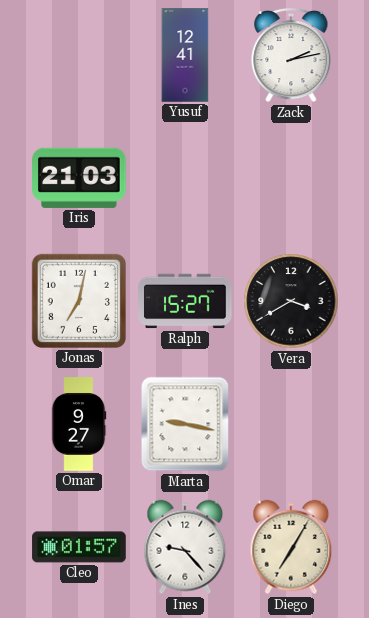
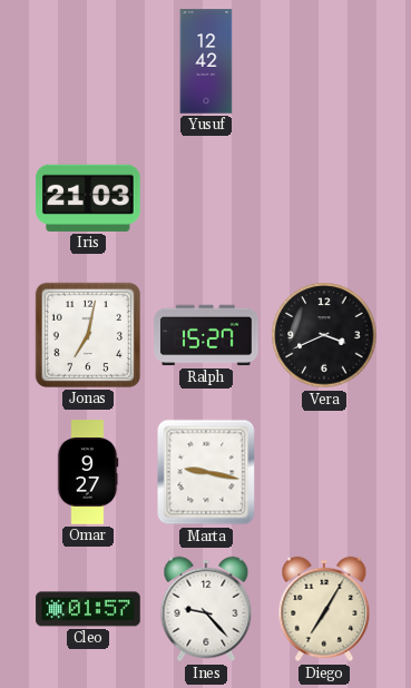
Yusuf: 12:41 -> 12:42
Zack: 2:13 -> none
Vera: 3:40 -> 3:41
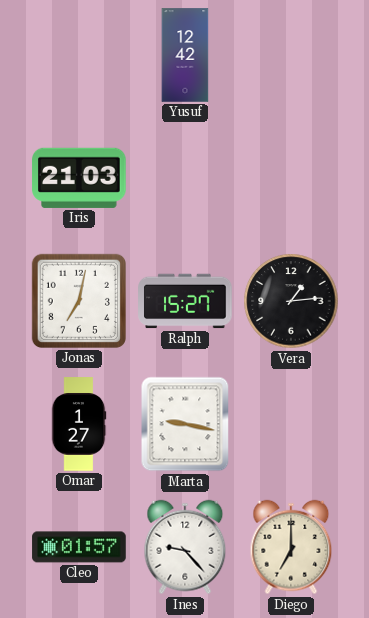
Vera: 3:41 -> 1:14
Omar: 9:27 -> 1:27
Diego: 7:05 -> 7:00
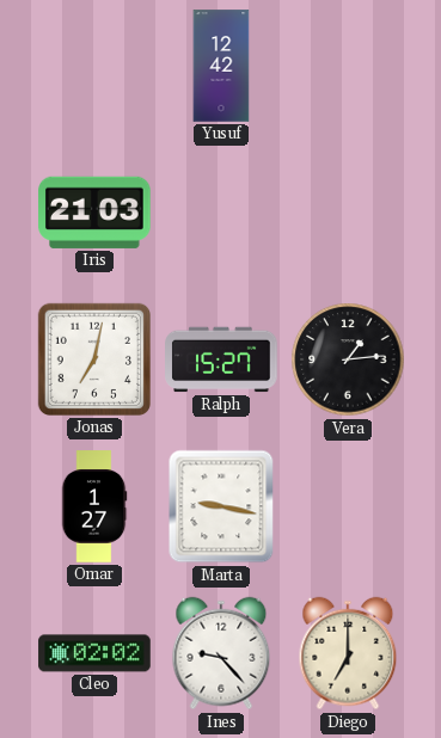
Cleo: 01:57 -> 02:02
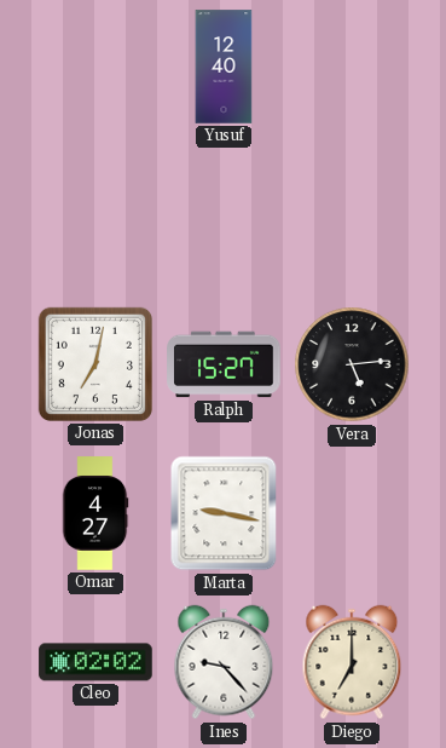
Yusuf: 12:42 -> 12:40
Iris: 21:03 -> none
Vera: 1:14 -> 5:14
Omar: 1:27 -> 4:27
